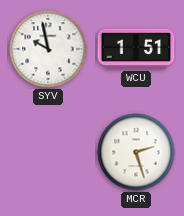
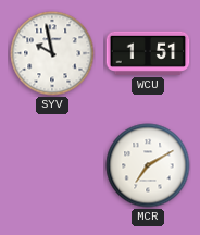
MCR: 2:27 -> 7:10
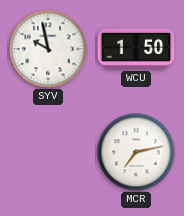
WCU: 1:51 -> 1:50
MCR: 7:10 -> 7:13
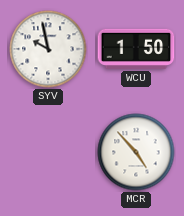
MCR: 7:13 -> 4:53
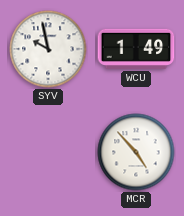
WCU: 1:50 -> 1:49
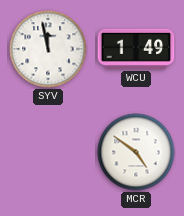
SYV: 9:58 -> 11:58
MCR: 4:53 -> 4:51
